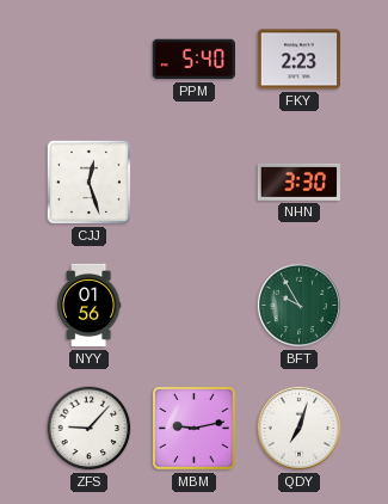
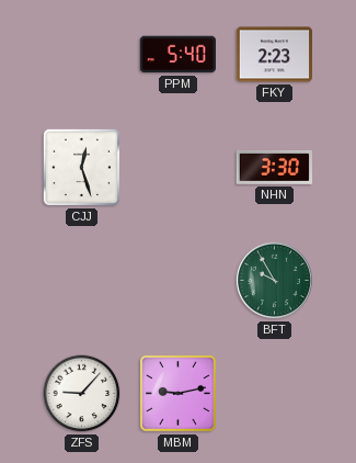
NYY: 01:56 -> none
QDY: 7:03 -> none
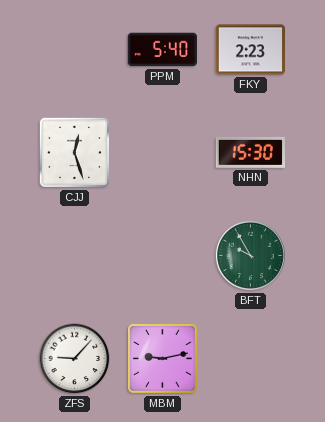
NHN: 3:30 -> 15:30
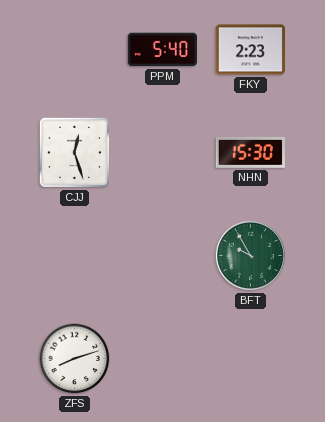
ZFS: 9:07 -> 8:12
MBM: 9:13 -> none
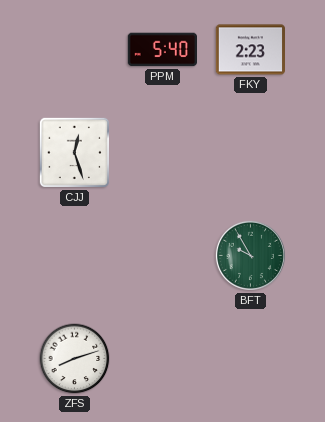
NHN: 15:30 -> none
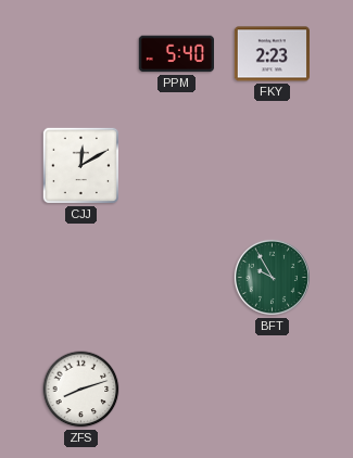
CJJ: 12:27 -> 12:10
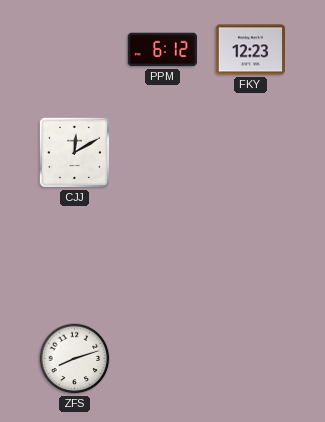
PPM: 5:40 -> 6:12
FKY: 2:23 -> 12:23
BFT: 9:55 -> none
